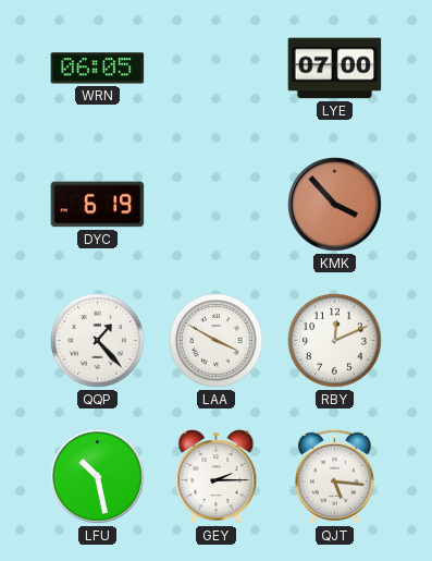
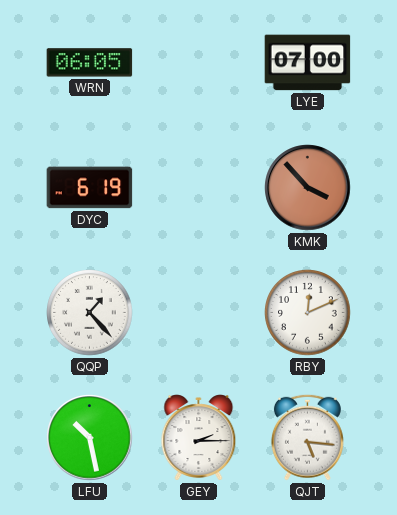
LAA: 3:50 -> none
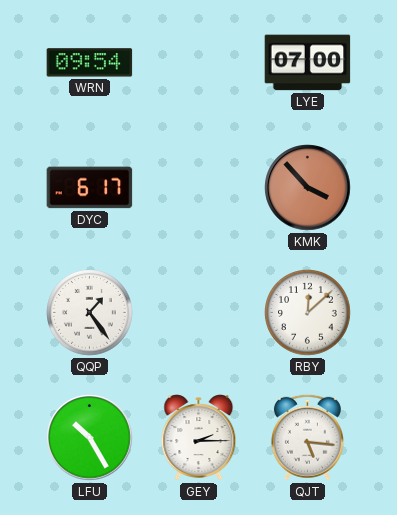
WRN: 06:05 -> 09:54
DYC: 6:19 -> 6:17
QQP: 1:23 -> 1:24
RBY: 12:11 -> 12:08
LFU: 10:28 -> 10:25
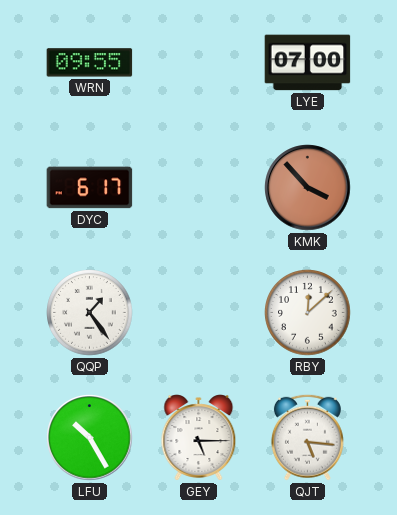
WRN: 09:54 -> 09:55
GEY: 2:15 -> 5:15
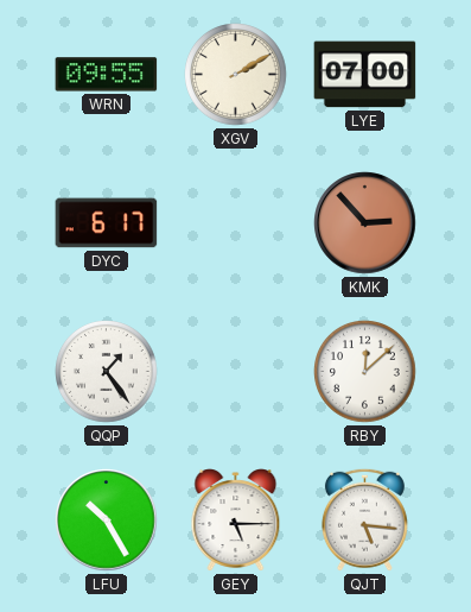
XGV: none -> 2:10
KMK: 3:53 -> 2:53
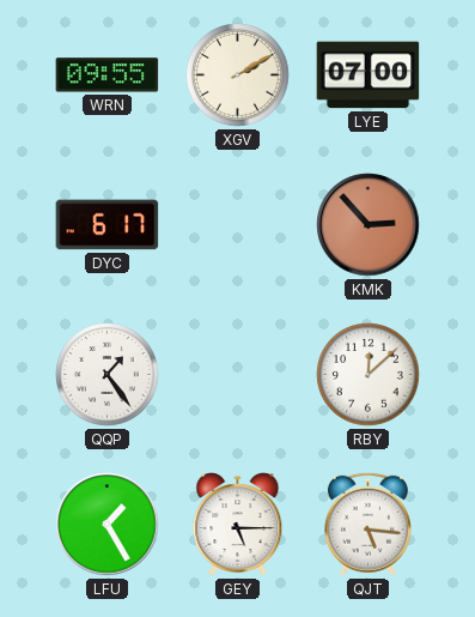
LFU: 10:25 -> 1:25
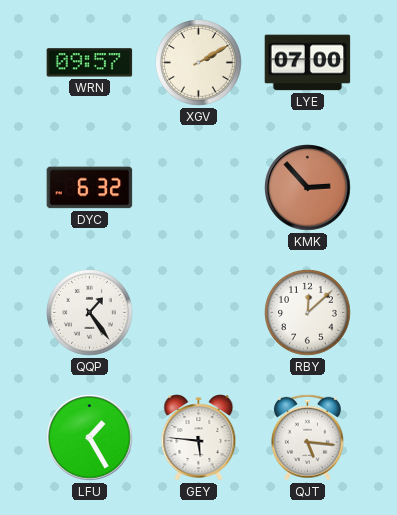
WRN: 09:55 -> 09:57
DYC: 6:17 -> 6:32
GEY: 5:15 -> 5:46
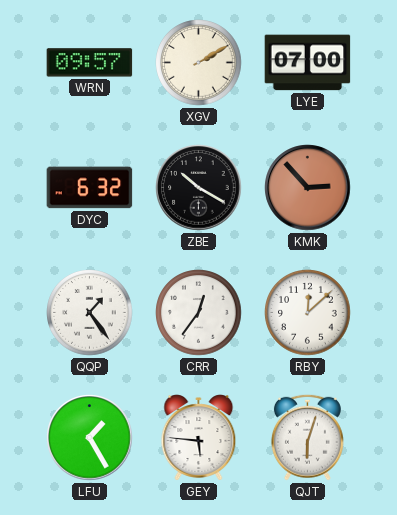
ZBE: none -> 10:20
CRR: none -> 12:36
QJT: 5:16 -> 6:03
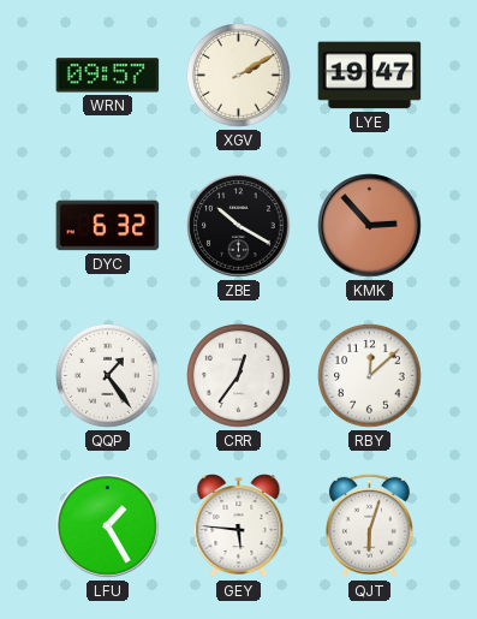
LYE: 07:00 -> 19:47
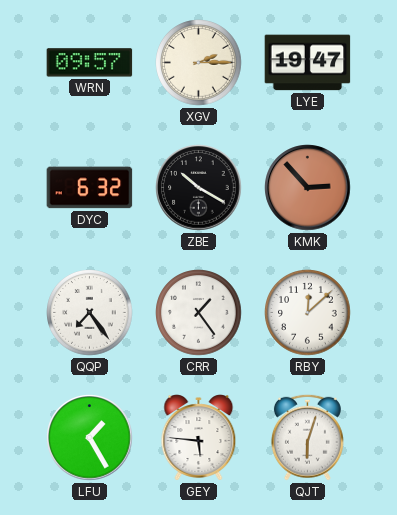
XGV: 2:10 -> 2:15
QQP: 1:24 -> 7:24
CRR: 12:36 -> 1:24
